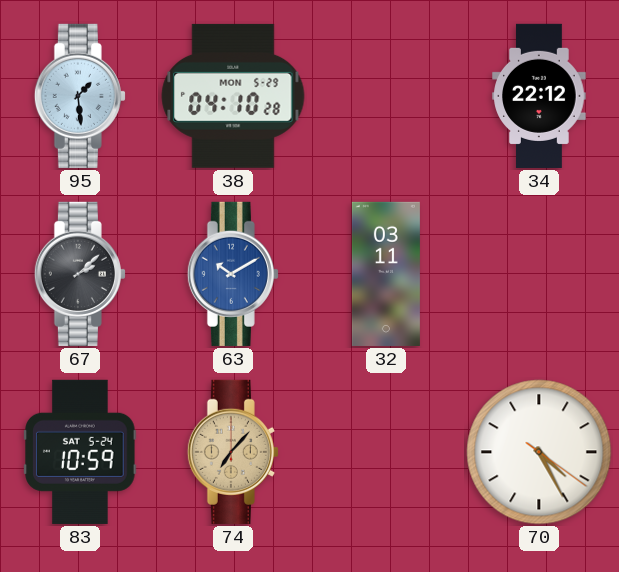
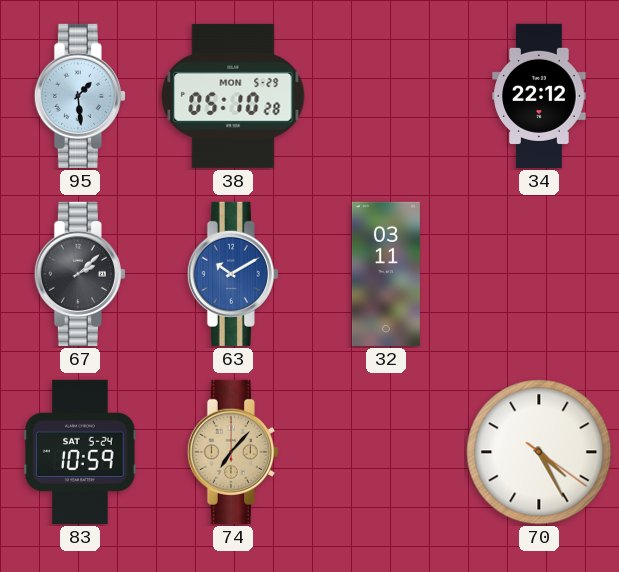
38: 04:10 -> 05:10
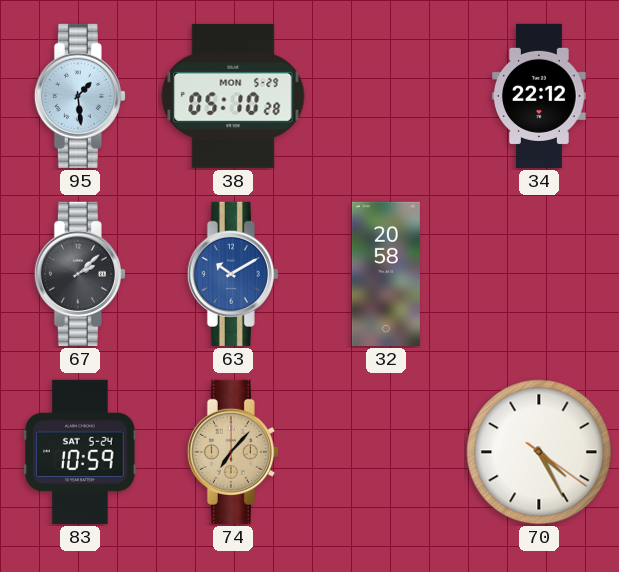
32: 03:11 -> 20:58
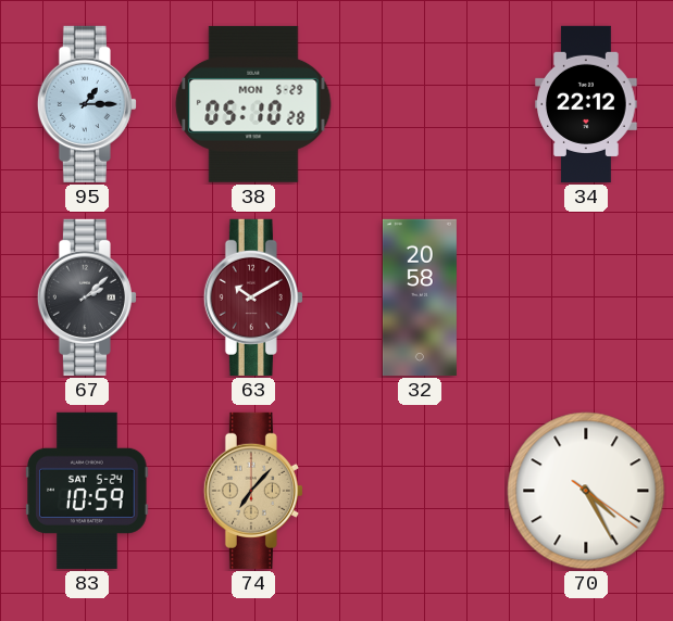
95: 1:29 -> 1:15
63 dial: blue -> burgundy
